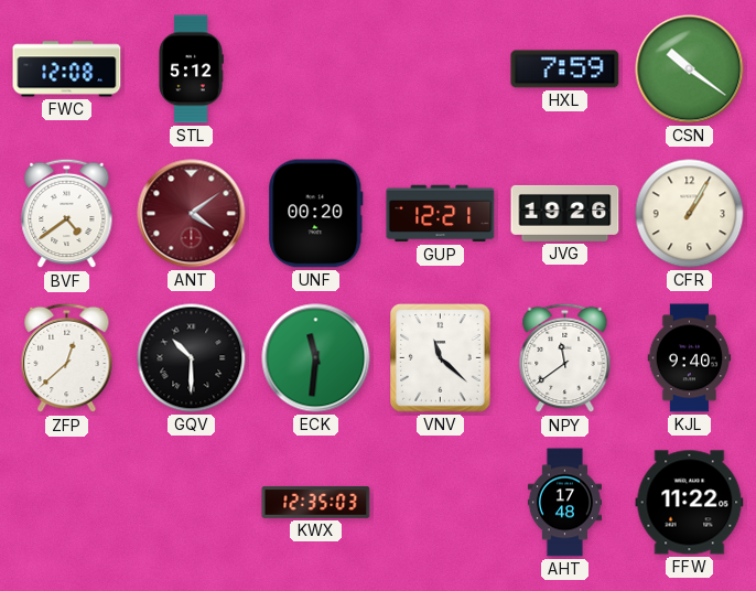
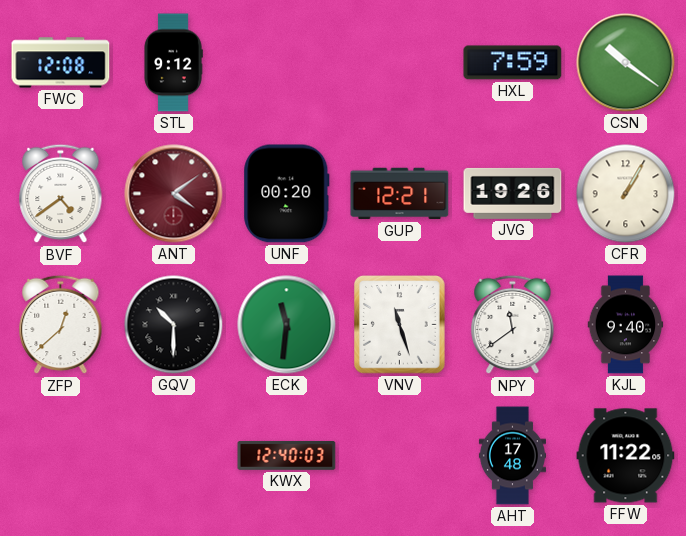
STL: 5:12 -> 9:12
VNV: 11:22 -> 11:27
KWX: 12:35 -> 12:40
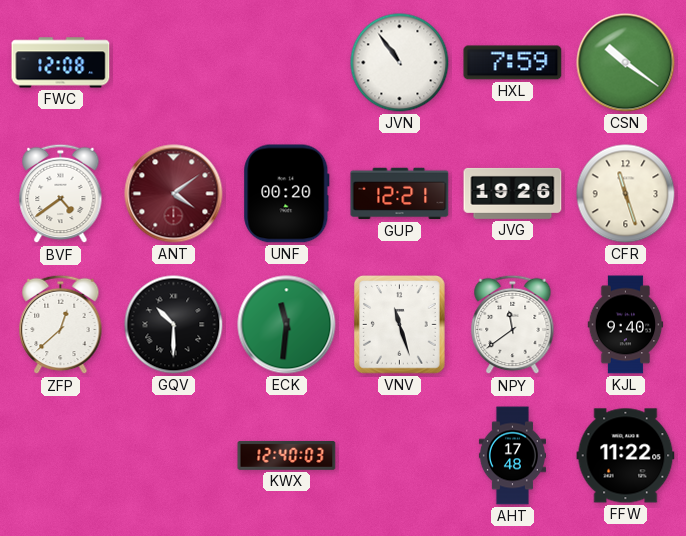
STL: 9:12 -> none
JVN: none -> 10:54
CFR: 1:05 -> 11:27
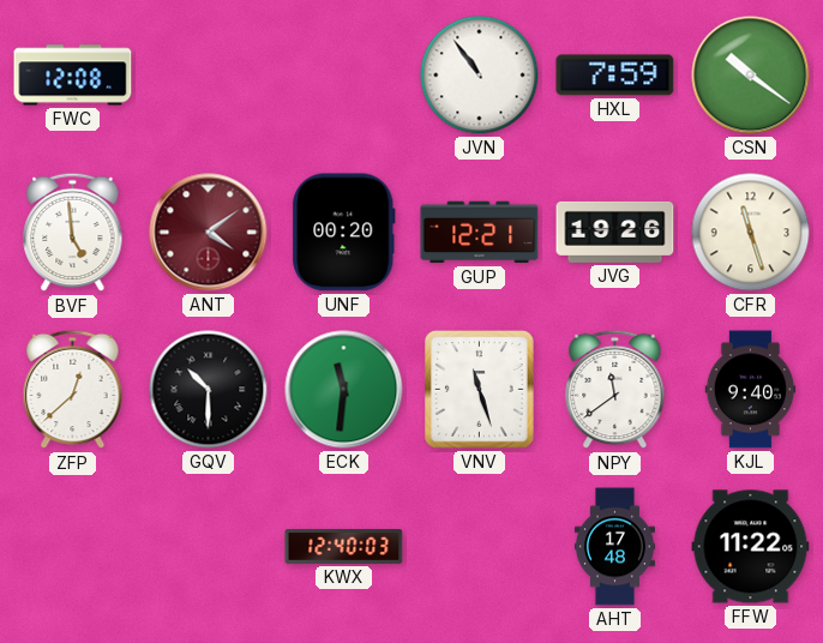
BVF: 4:39 -> 4:59
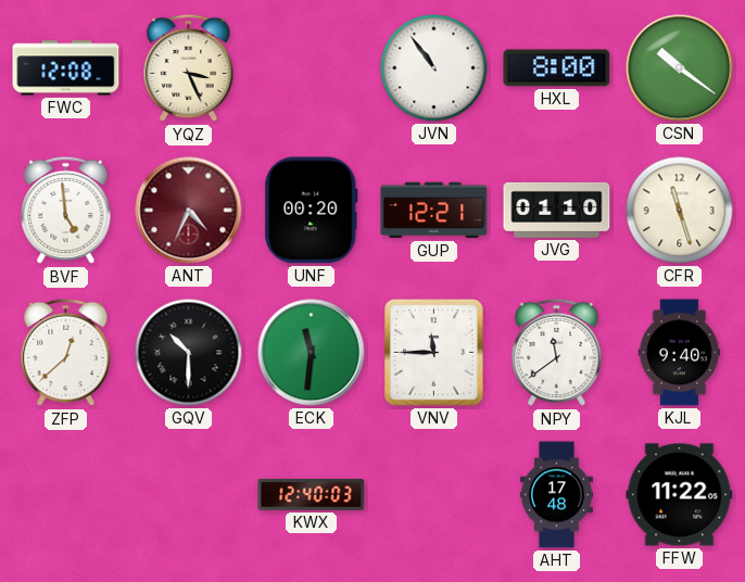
YQZ: none -> 3:26
HXL: 7:59 -> 8:00
ANT: 4:09 -> 4:34
JVG: 19:26 -> 01:10
VNV: 11:27 -> 11:45
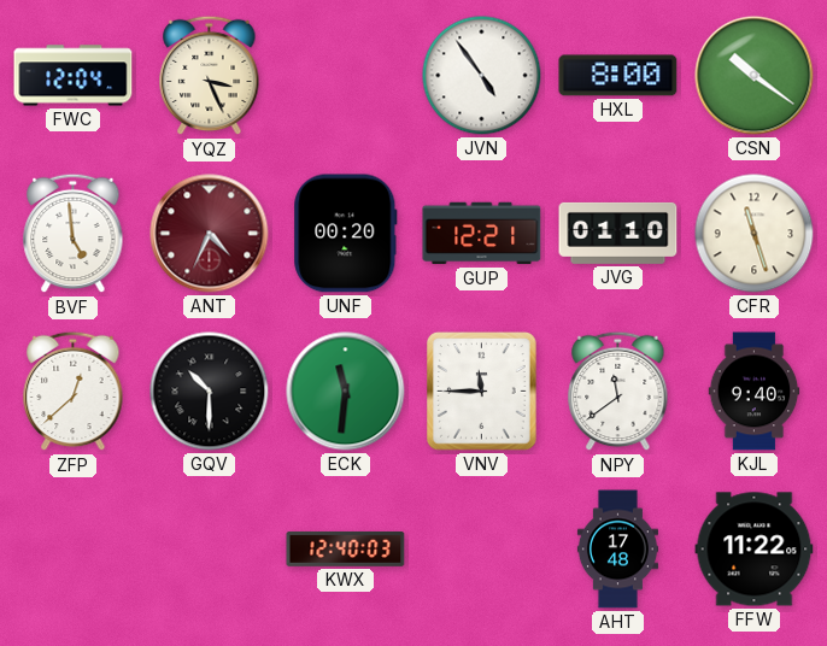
FWC: 12:08 -> 12:04
JVN: 10:54 -> 4:54
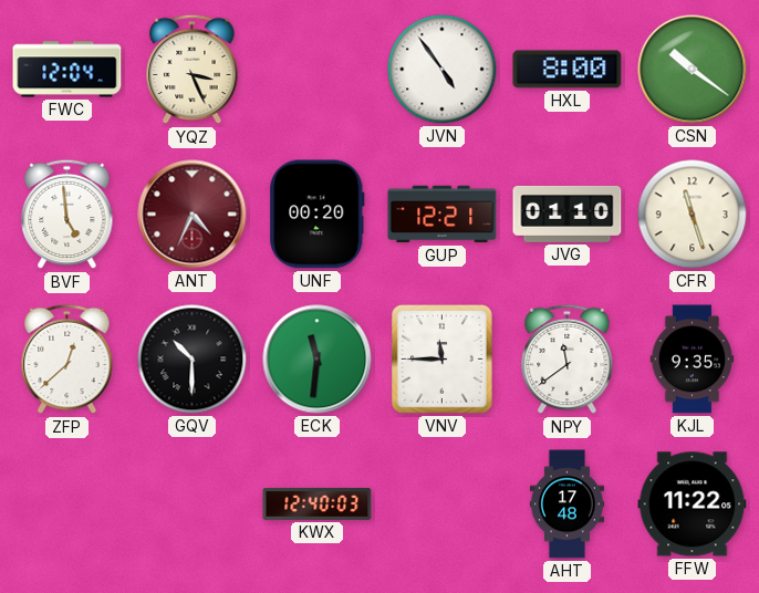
KJL: 9:40 -> 9:35
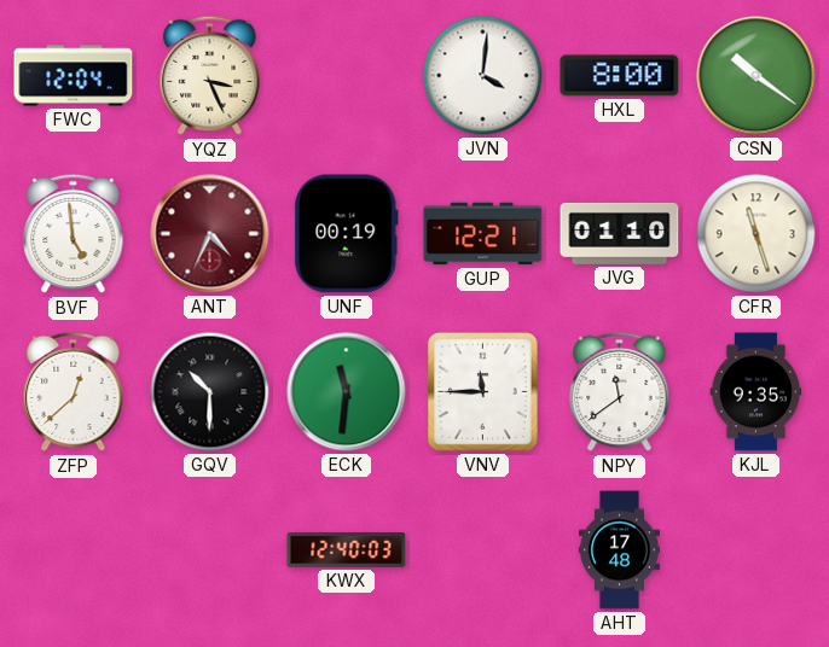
JVN: 4:54 -> 4:01
UNF: 00:20 -> 00:19
FFW: 11:22 -> none
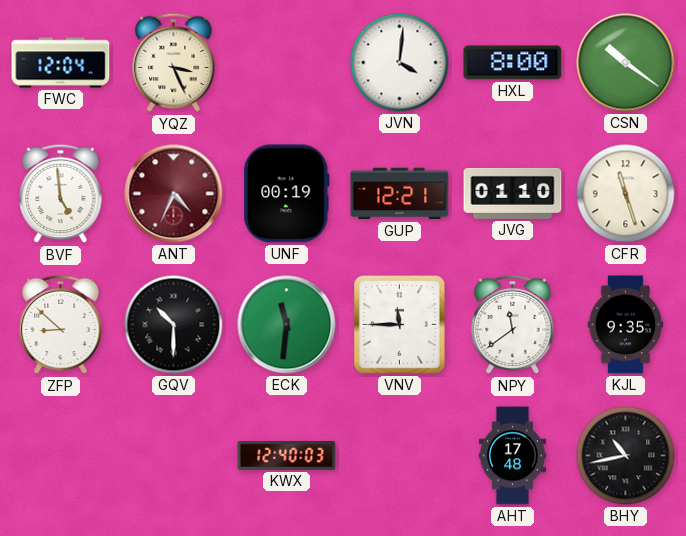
ZFP: 12:38 -> 8:52
BHY: none -> 10:43
